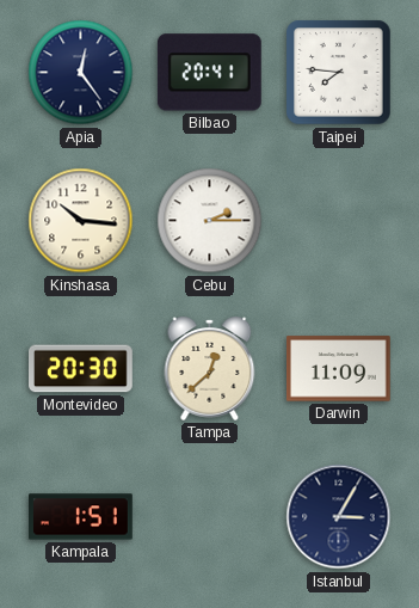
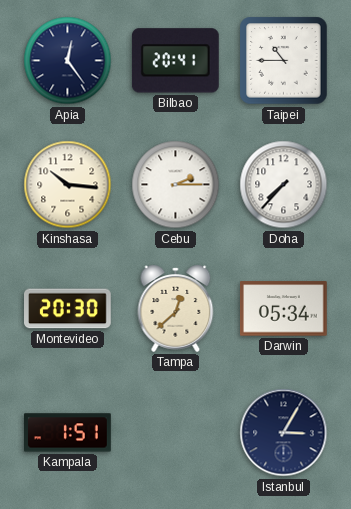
Taipei: 7:46 -> 10:45
Doha: none -> 7:37
Darwin: 11:09 -> 05:34
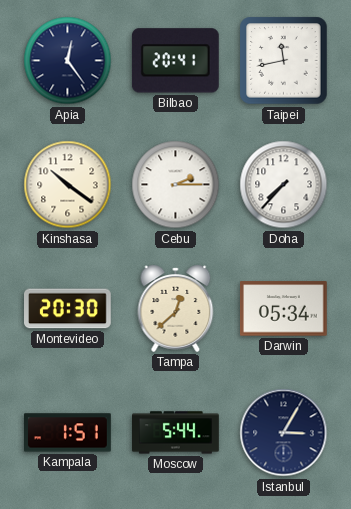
Taipei: 10:45 -> 11:43
Kinshasa: 10:16 -> 10:21
Moscow: none -> 5:44
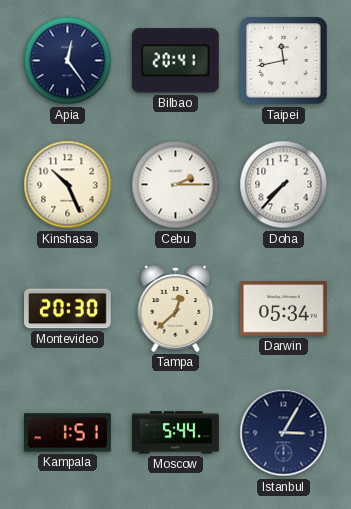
Kinshasa: 10:21 -> 10:26
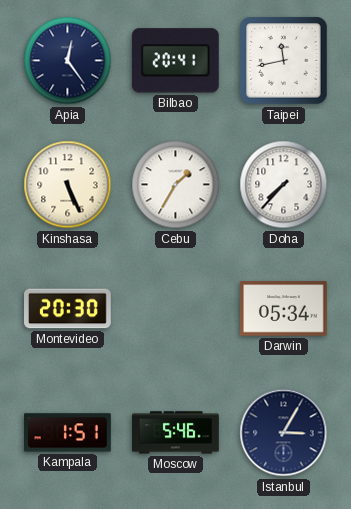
Kinshasa: 10:26 -> 5:26
Cebu: 2:15 -> 1:35
Tampa: 12:38 -> none
Moscow: 5:44 -> 5:46
